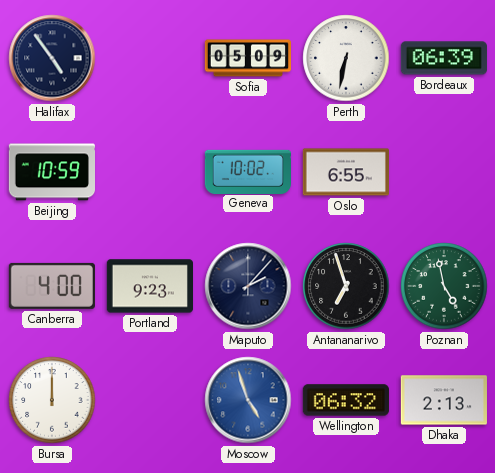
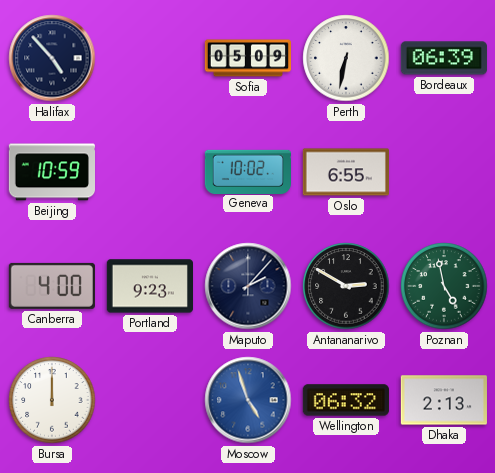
Halifax: 4:54 -> 4:53
Antananarivo: 6:57 -> 2:50
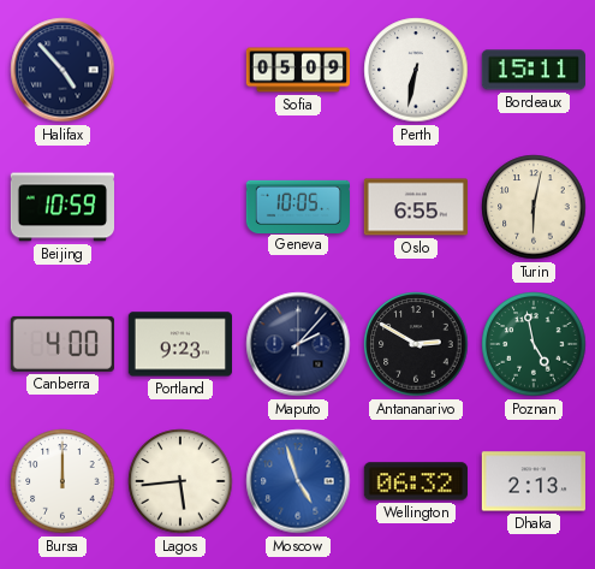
Bordeaux: 06:39 -> 15:11
Geneva: 10:02 -> 10:05
Turin: none -> 6:02
Lagos: none -> 5:44
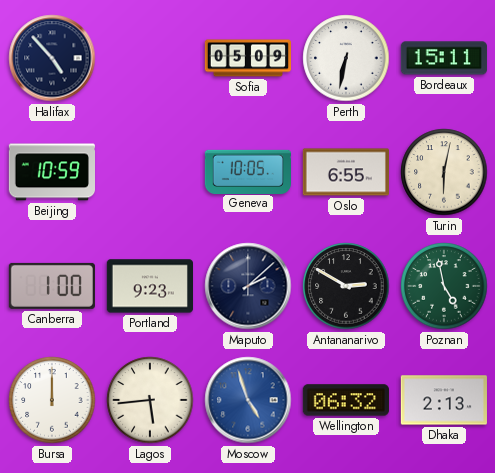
Canberra: 4:00 -> 1:00
Maputo: 2:07 -> 2:08
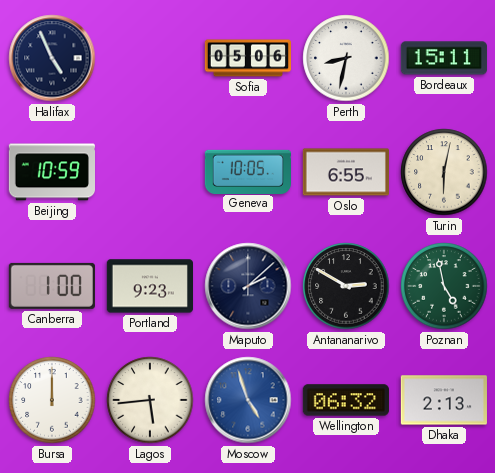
Halifax: 4:53 -> 4:56
Sofia: 05:09 -> 05:06
Perth: 6:32 -> 8:32
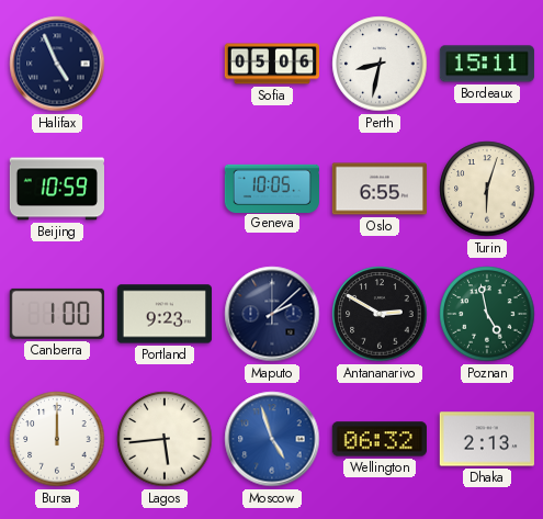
Turin: 6:02 -> 6:03
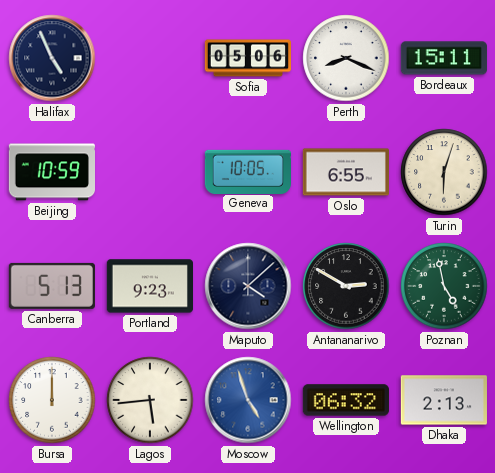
Perth: 8:32 -> 8:19
Canberra: 1:00 -> 5:13
Maputo: 2:08 -> 4:08
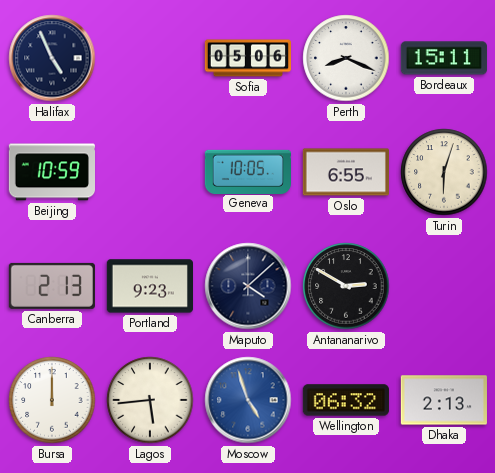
Canberra: 5:13 -> 2:13
Poznan: 4:58 -> none
